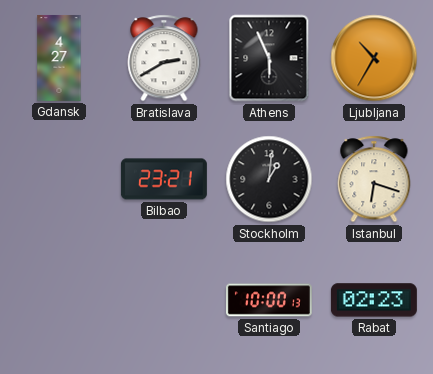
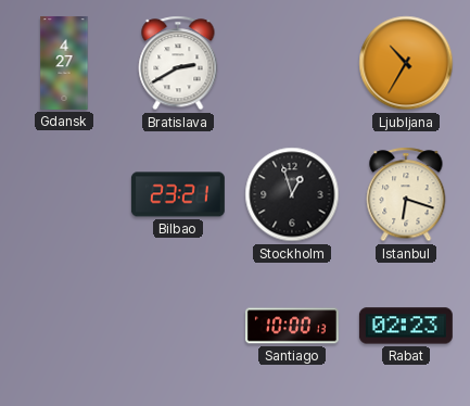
Athens: 5:56 -> none
Stockholm: 1:01 -> 12:57
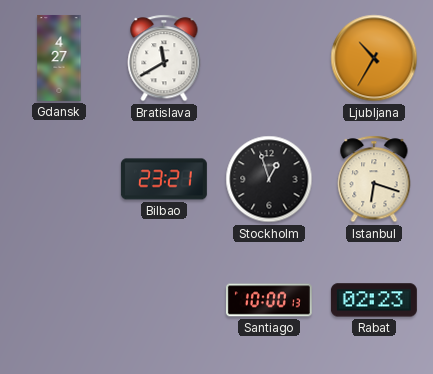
Bratislava: 2:40 -> 11:40
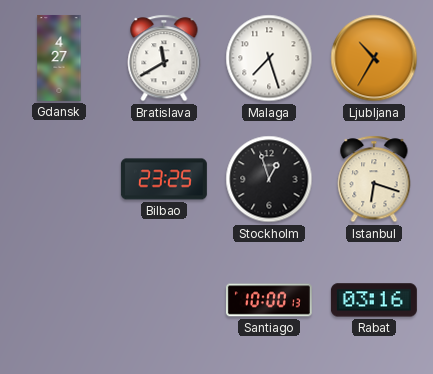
Malaga: none -> 7:27
Bilbao: 23:21 -> 23:25
Rabat: 02:23 -> 03:16
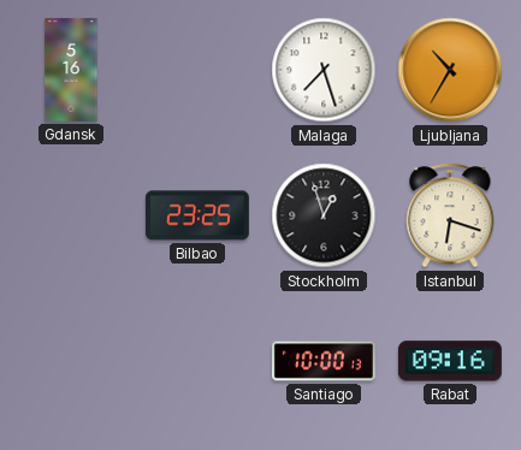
Gdansk: 4:27 -> 5:16
Bratislava: 11:40 -> none
Rabat: 03:16 -> 09:16
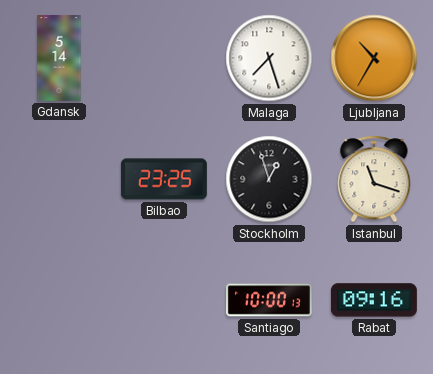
Gdansk: 5:16 -> 5:14
Istanbul: 6:18 -> 11:18
